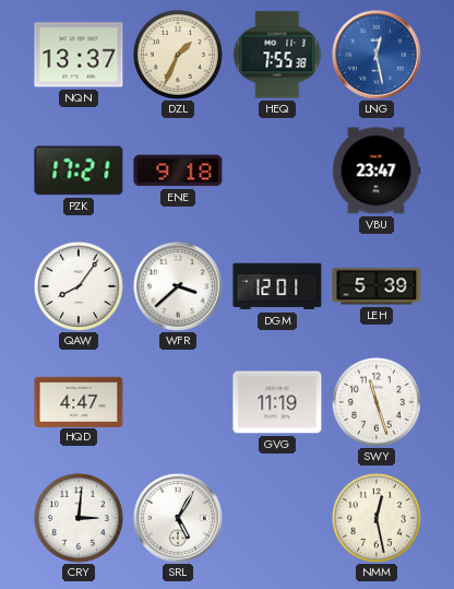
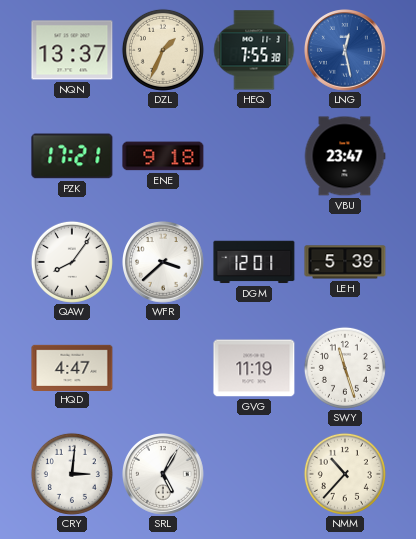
NMM: 12:28 -> 10:37
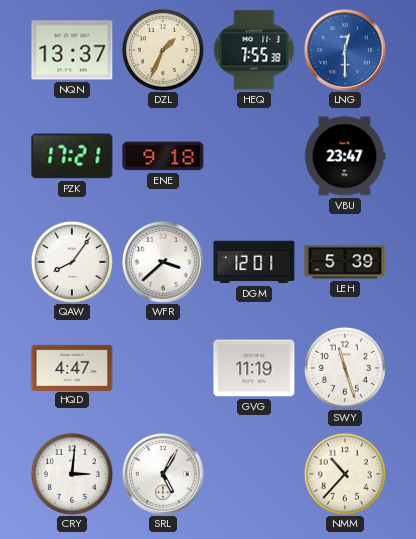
LNG: 12:28 -> 12:30
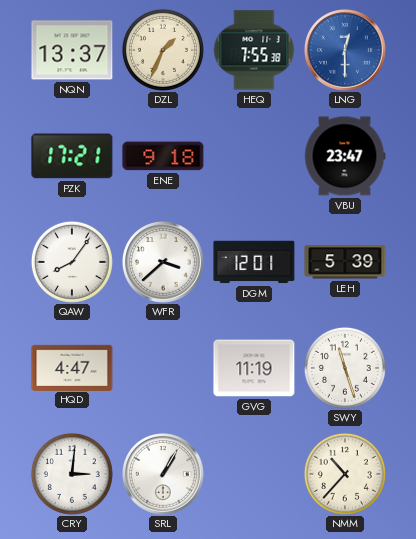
SRL: 5:05 -> 1:05
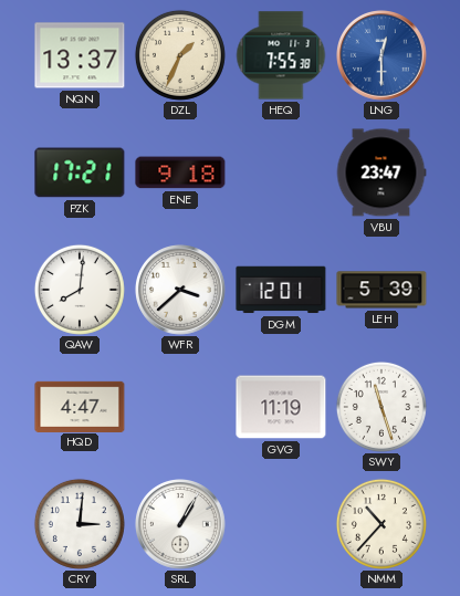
QAW: 8:06 -> 8:01
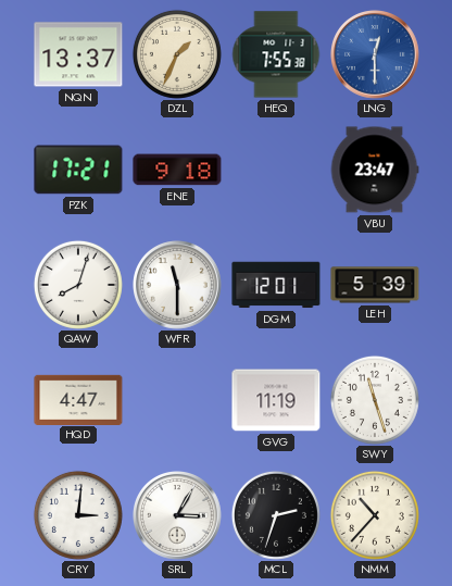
QAW: 8:01 -> 8:03
WFR: 3:38 -> 11:30
SRL: 1:05 -> 3:05
MCL: none -> 2:33
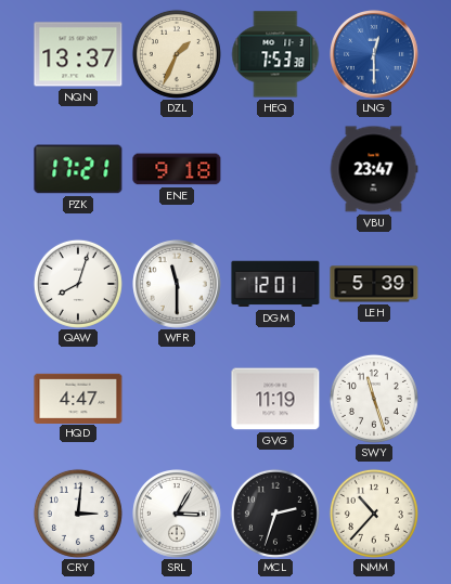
HEQ: 7:55 -> 7:53
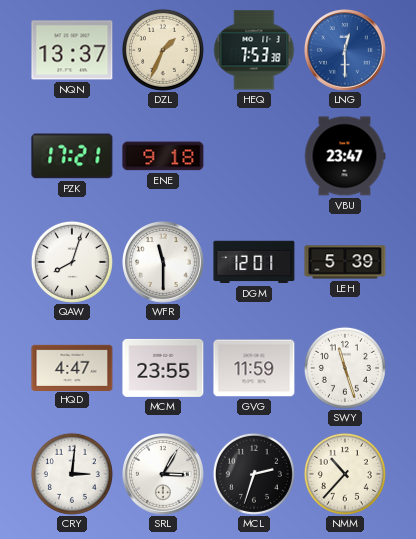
MCM: none -> 23:55
GVG: 11:19 -> 11:59
